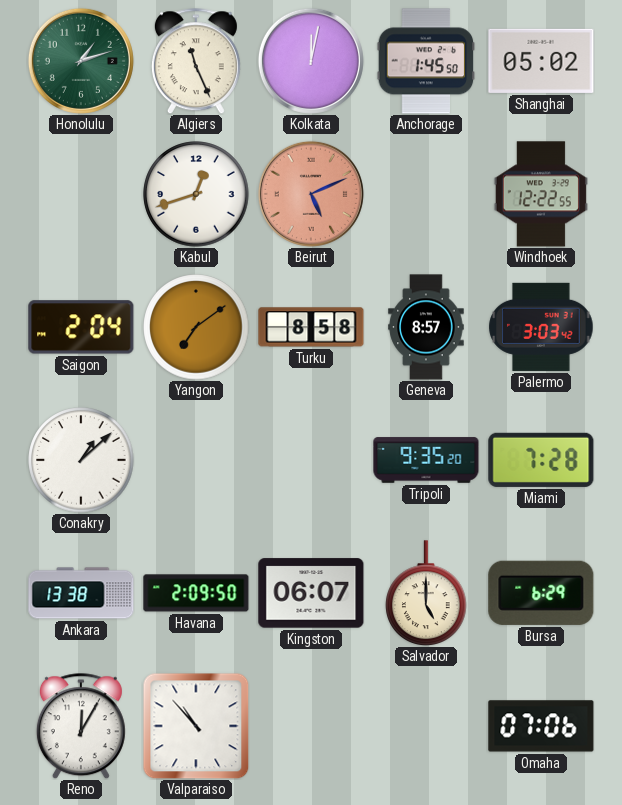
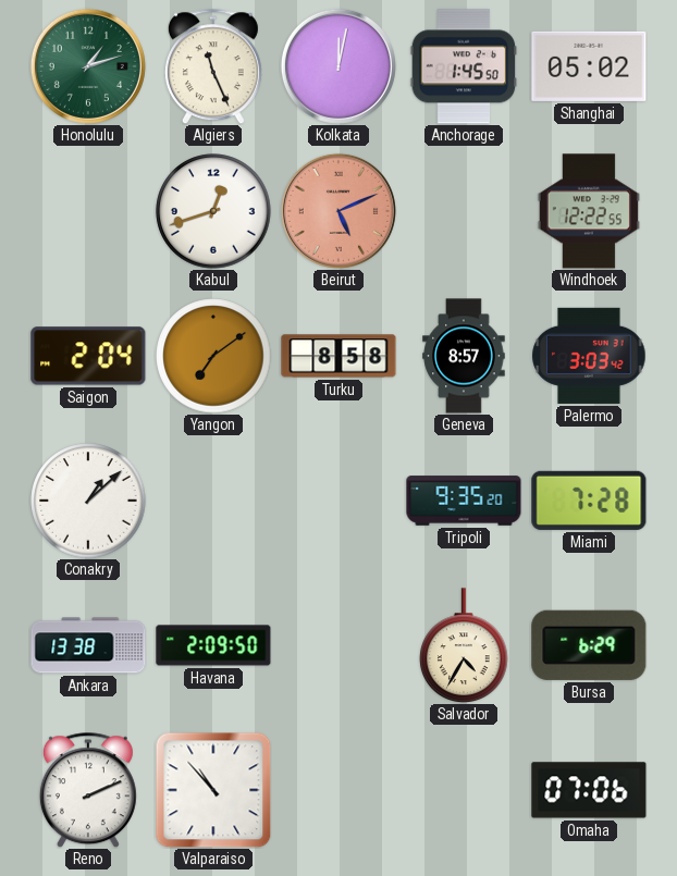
Kingston: 06:07 -> none
Salvador: 5:00 -> 4:35
Reno: 12:05 -> 2:11
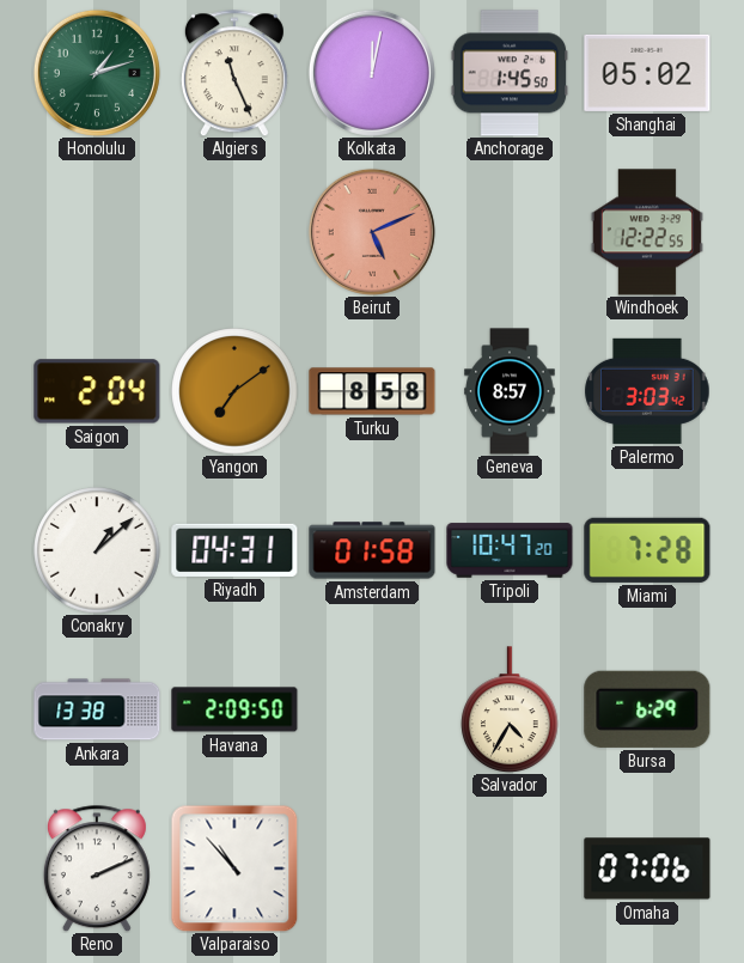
Kabul: 12:42 -> none
Riyadh: none -> 04:31
Amsterdam: none -> 01:58
Tripoli: 9:35 -> 10:47
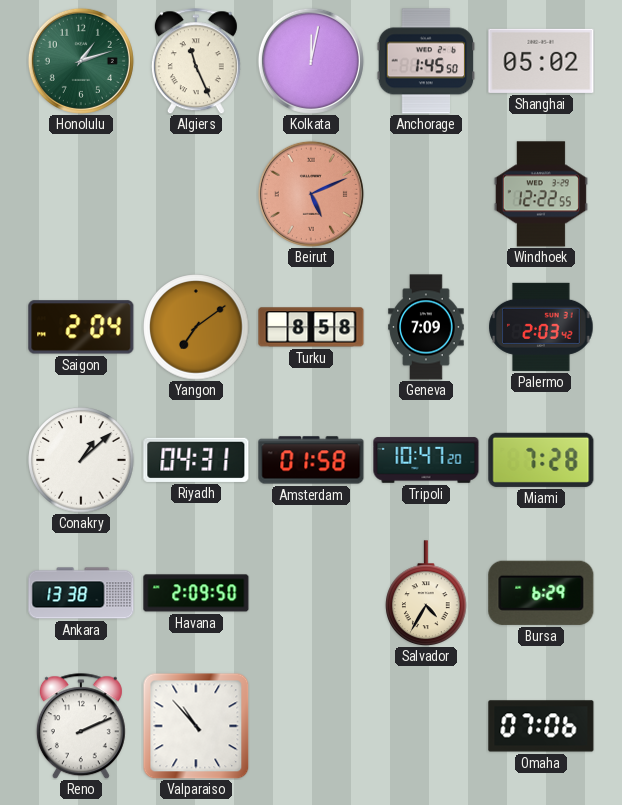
Geneva: 8:57 -> 7:09
Palermo: 3:03 -> 2:03
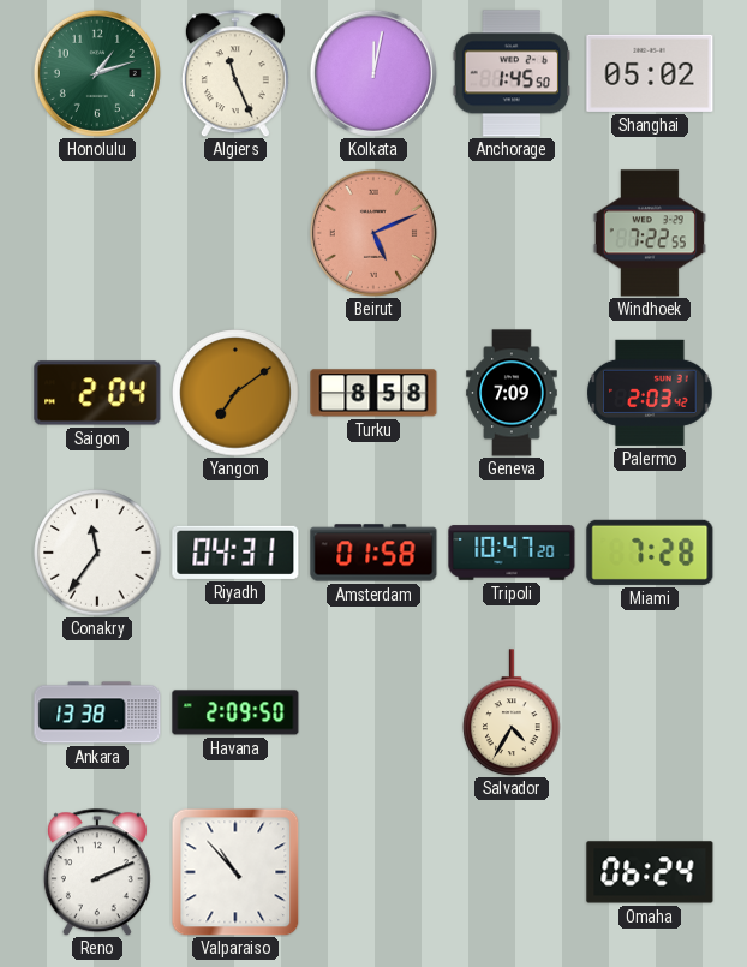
Windhoek: 12:22 -> 7:22
Conakry: 1:08 -> 11:36
Bursa: 6:29 -> none
Omaha: 07:06 -> 06:24
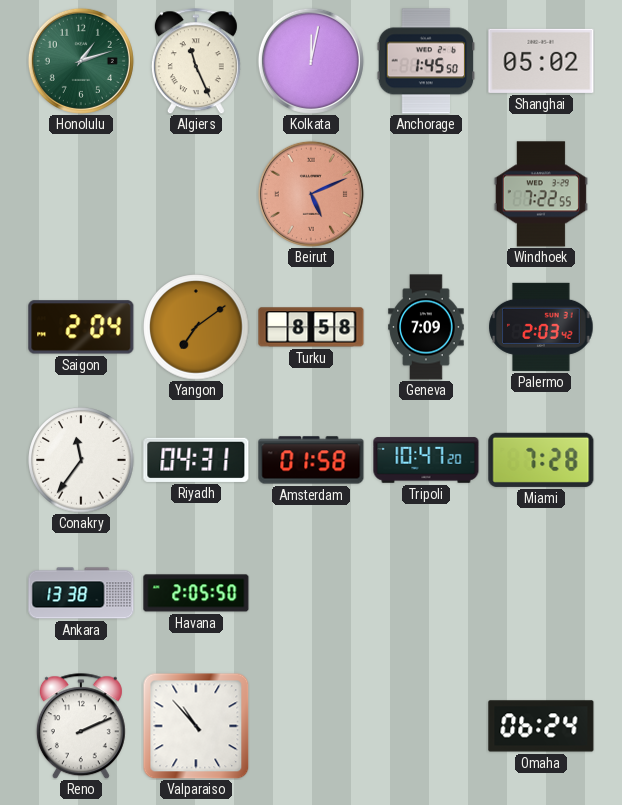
Havana: 2:09 -> 2:05
Salvador: 4:35 -> none
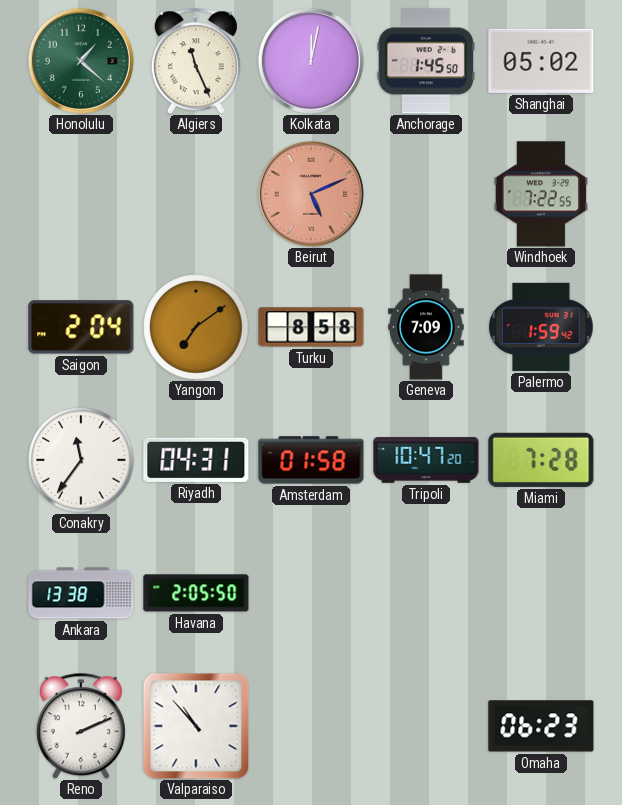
Honolulu: 1:12 -> 1:22
Palermo: 2:03 -> 1:59
Omaha: 06:24 -> 06:23
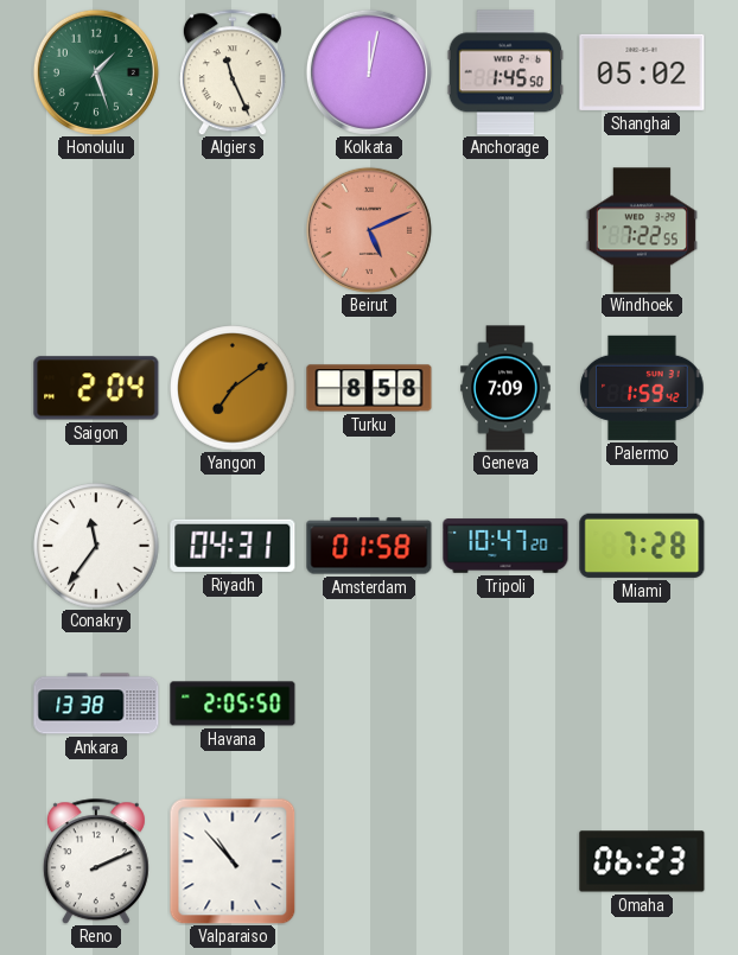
Honolulu: 1:22 -> 1:27
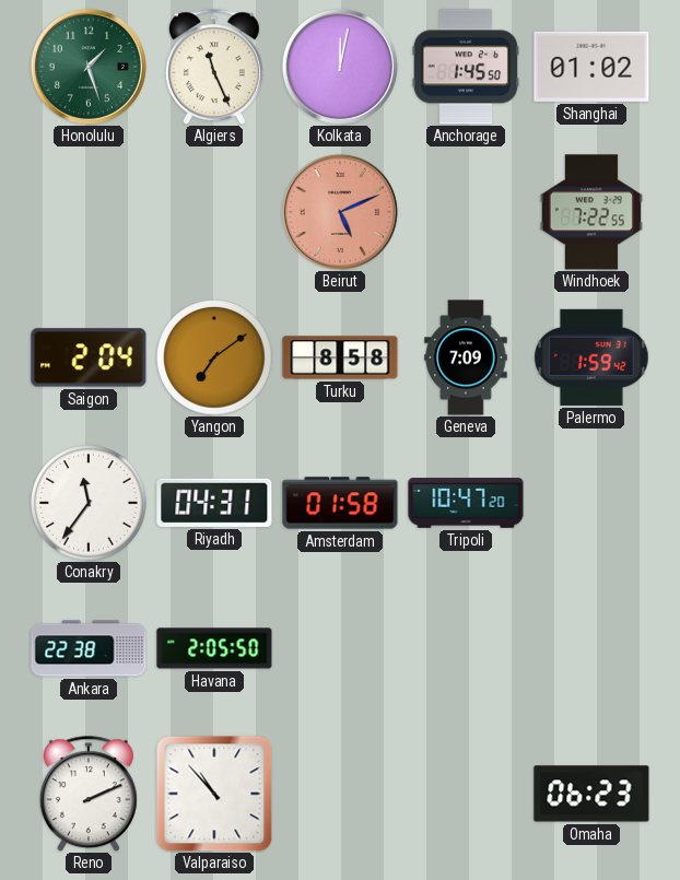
Shanghai: 05:02 -> 01:02
Miami: 7:28 -> none
Ankara: 13:38 -> 22:38
